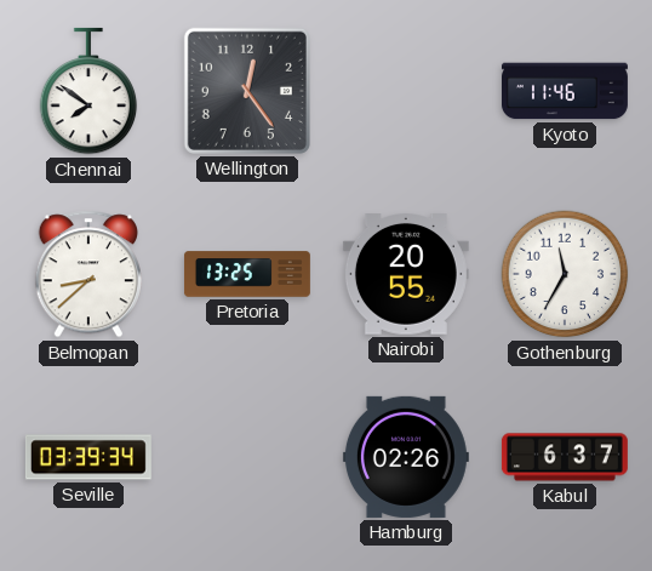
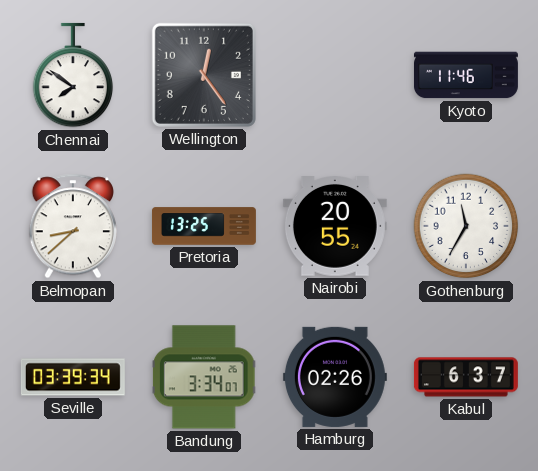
Bandung: none -> 3:34
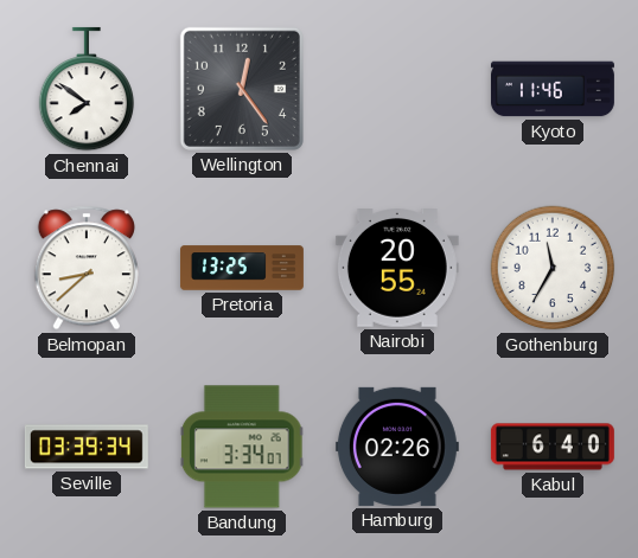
Kabul: 6:37 -> 6:40
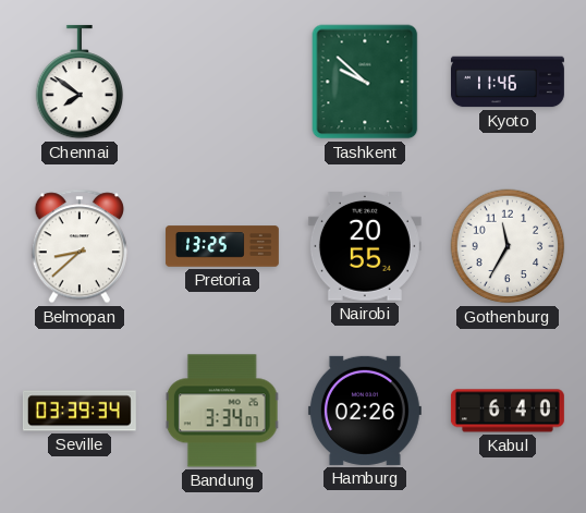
Wellington: 12:24 -> none
Tashkent: none -> 9:52
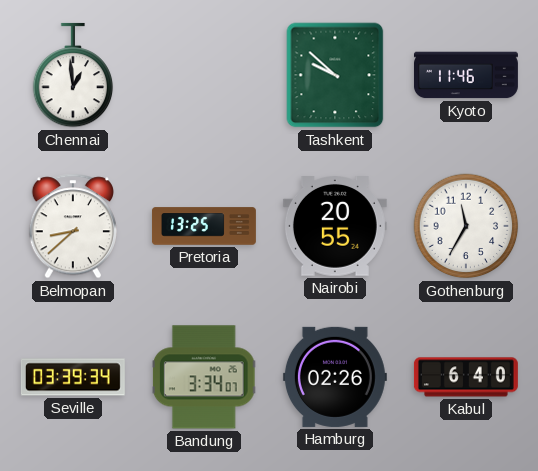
Chennai: 7:51 -> 12:59
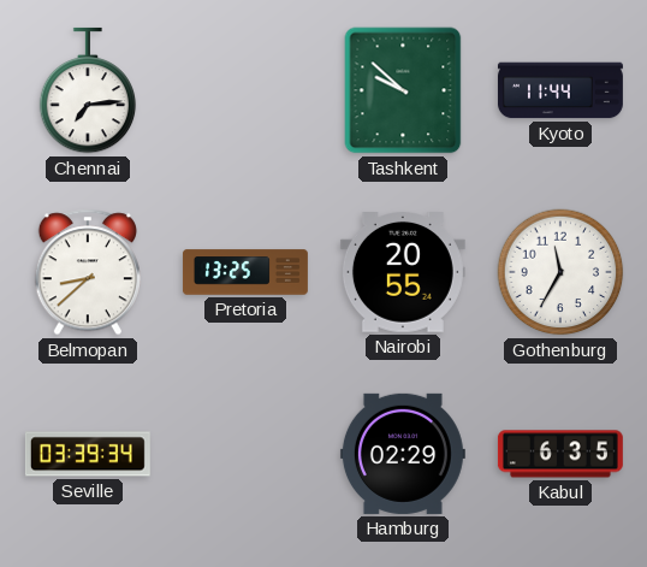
Chennai: 12:59 -> 7:14
Kyoto: 11:46 -> 11:44
Bandung: 3:34 -> none
Hamburg: 02:26 -> 02:29
Kabul: 6:40 -> 6:35
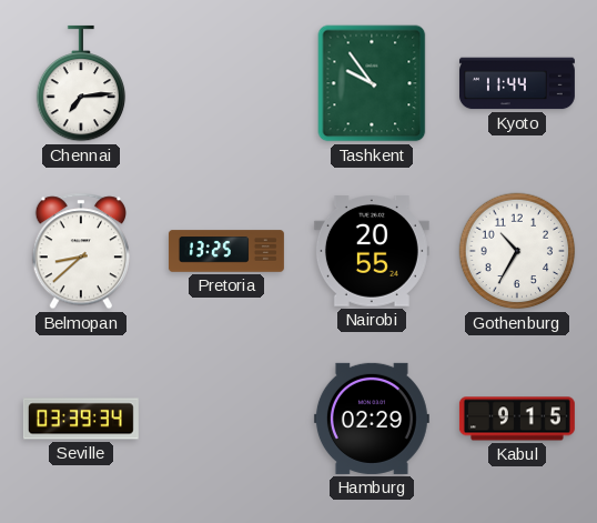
Tashkent: 9:52 -> 9:54
Gothenburg: 11:35 -> 10:35
Kabul: 6:35 -> 9:15
